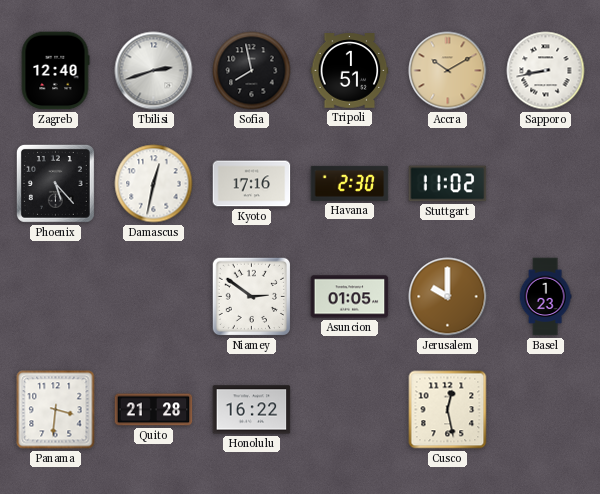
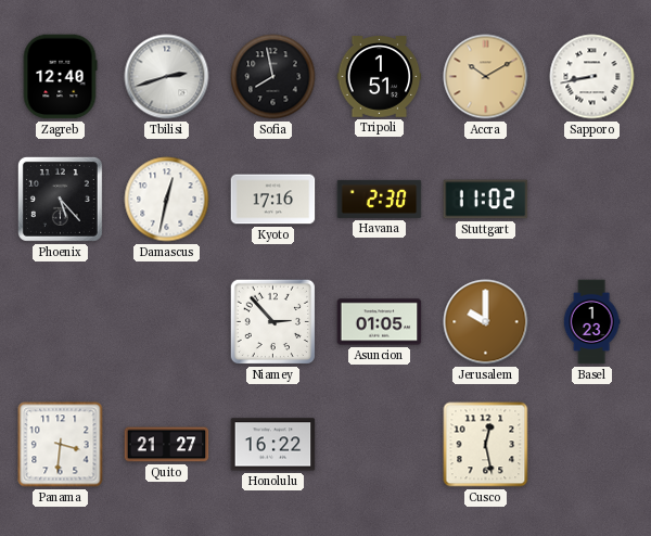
Niamey: 2:51 -> 2:53
Quito: 21:28 -> 21:27
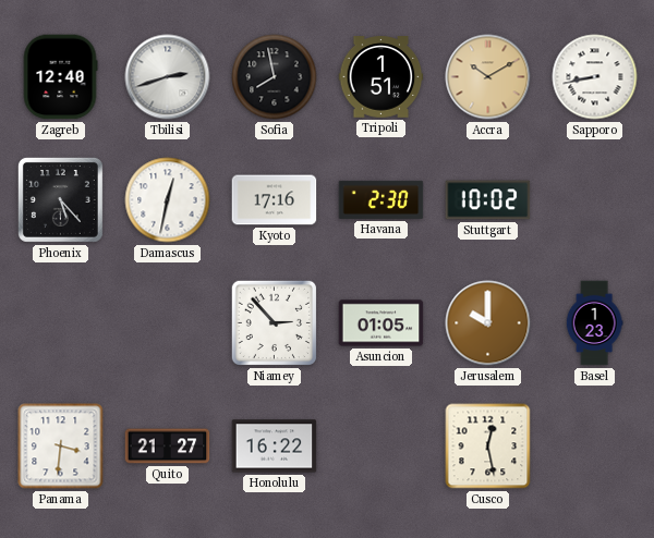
Stuttgart: 11:02 -> 10:02
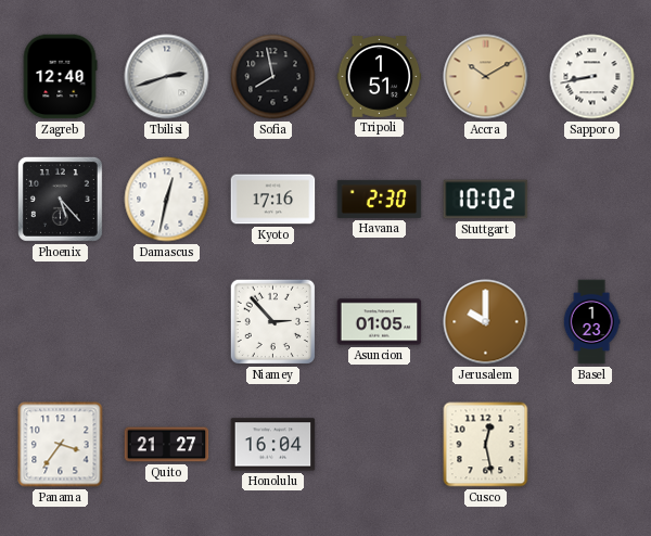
Panama: 3:31 -> 3:36
Honolulu: 16:22 -> 16:04
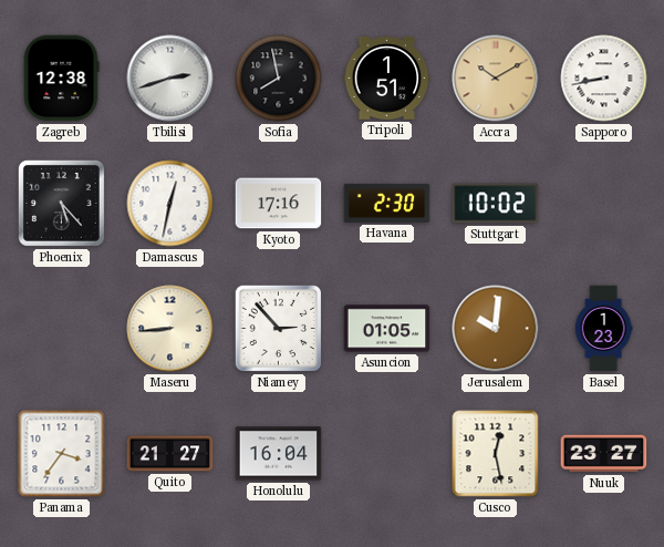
Zagreb: 12:40 -> 12:38
Maseru: none -> 8:44
Jerusalem: 10:00 -> 10:01
Nuuk: none -> 23:27
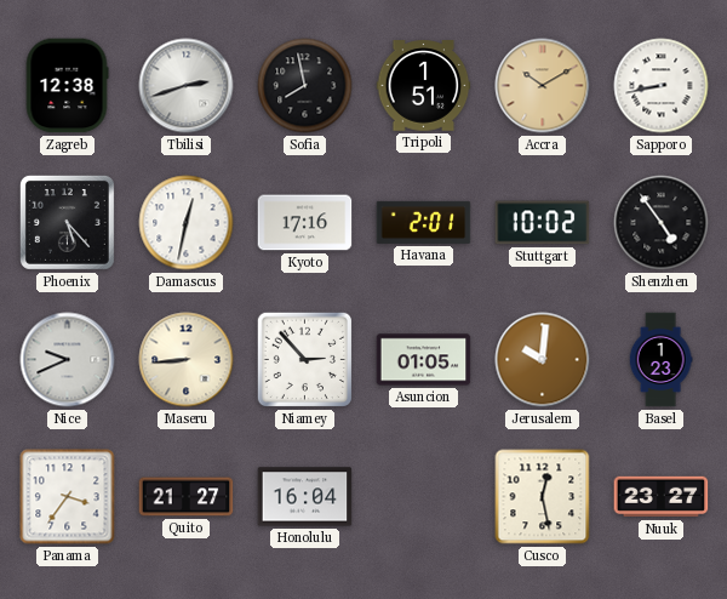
Havana: 2:30 -> 2:01
Shenzhen: none -> 4:54
Nice: none -> 9:41
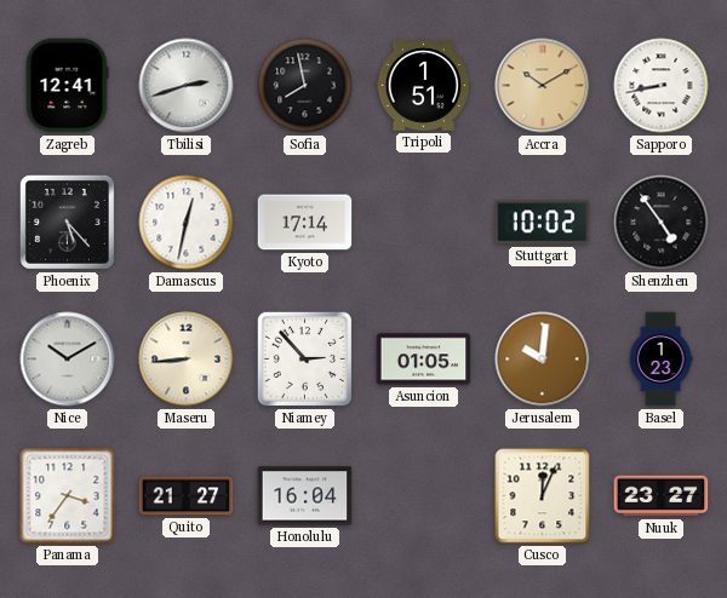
Zagreb: 12:38 -> 12:41
Kyoto: 17:16 -> 17:14
Havana: 2:01 -> none
Nice: 9:41 -> 10:10
Cusco: 12:28 -> 12:04
